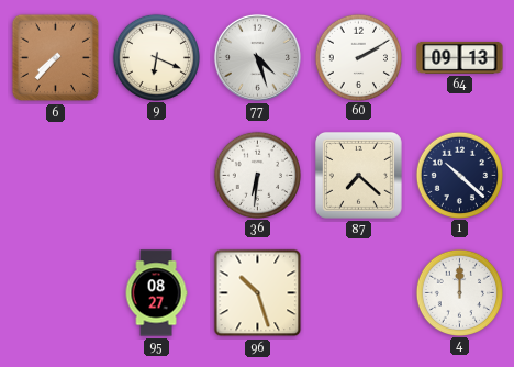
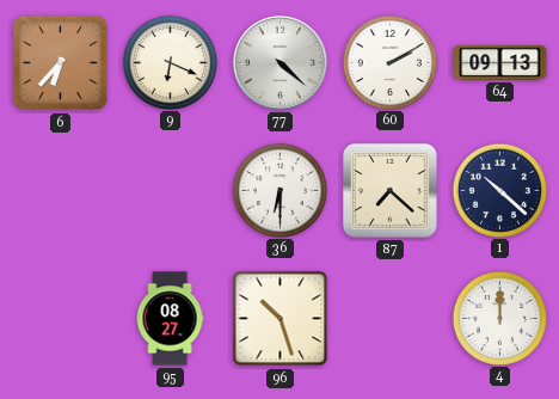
6: 7:37 -> 6:37
77: 4:27 -> 4:22
36: 6:31 -> 6:30
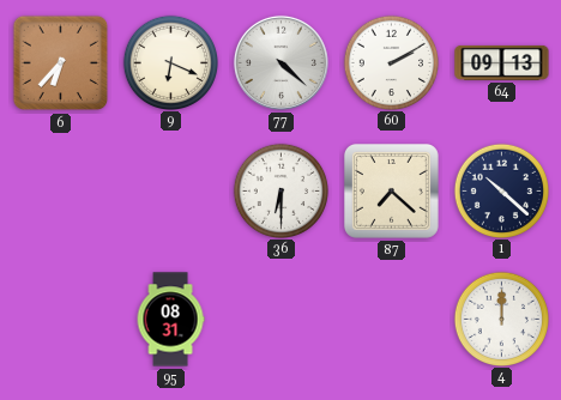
95: 08:27 -> 08:31
96: 10:27 -> none
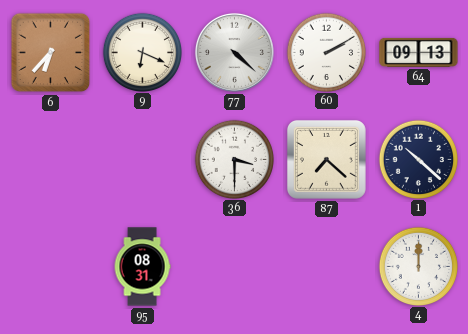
36: 6:30 -> 3:30
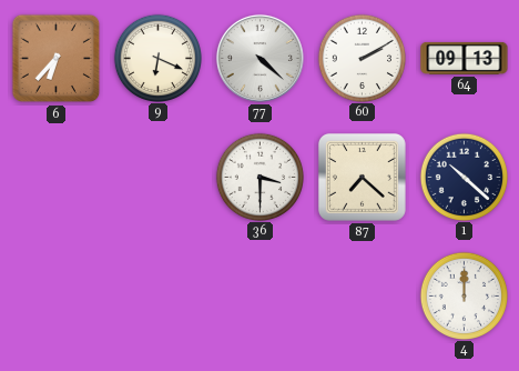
95: 08:31 -> none
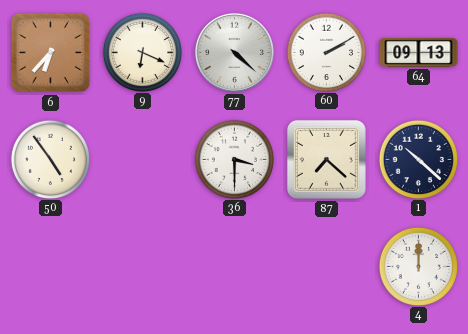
50: none -> 4:54
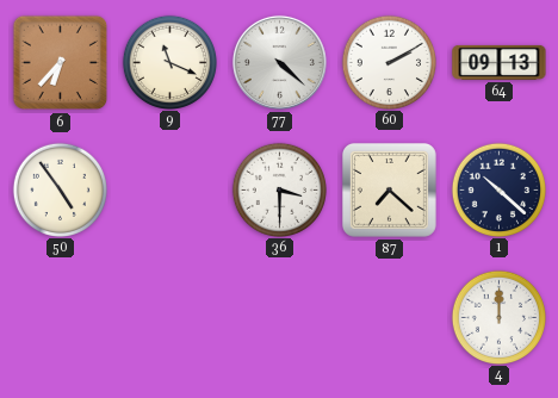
9: 6:19 -> 11:19
